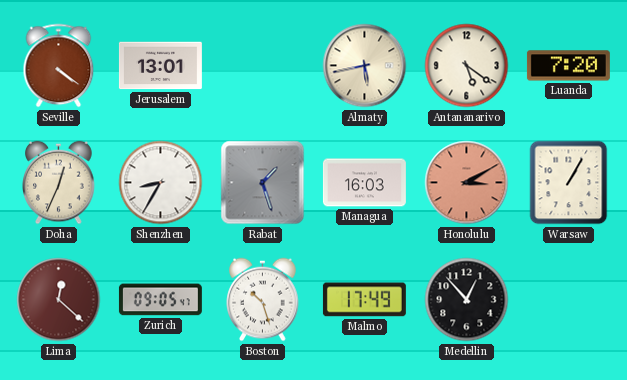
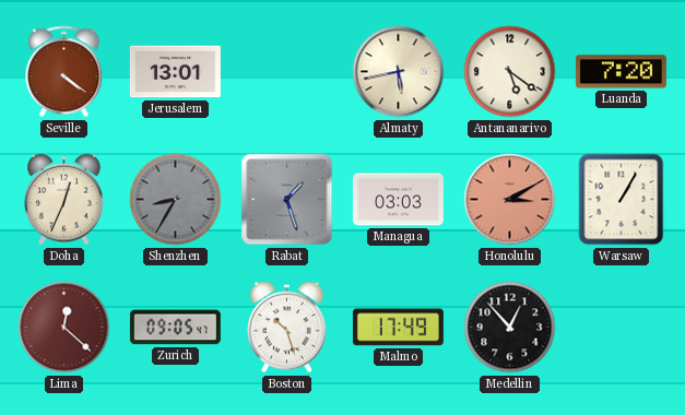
Shenzhen dial: white -> grey
Managua: 16:03 -> 03:03
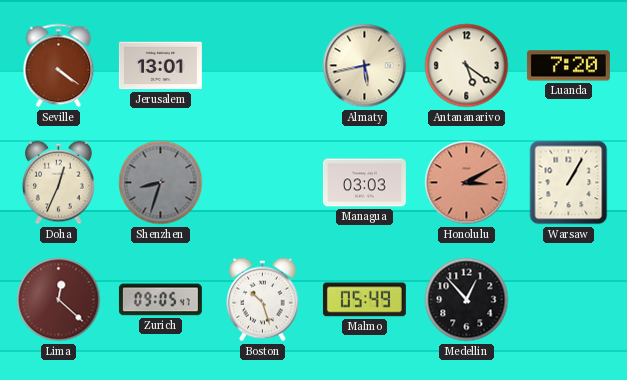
Shenzhen: 8:35 -> 8:33
Rabat: 1:27 -> none
Malmo: 17:49 -> 05:49
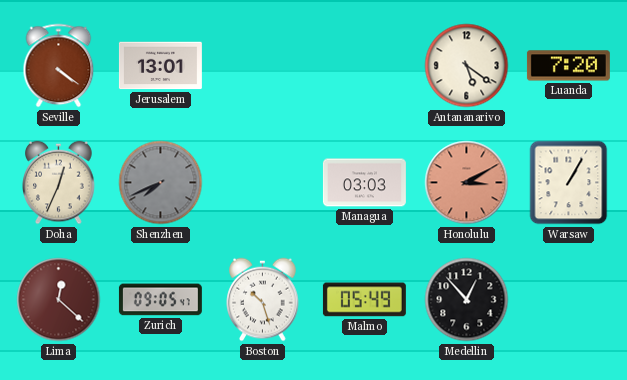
Almaty: 5:43 -> none
Shenzhen: 8:33 -> 7:41
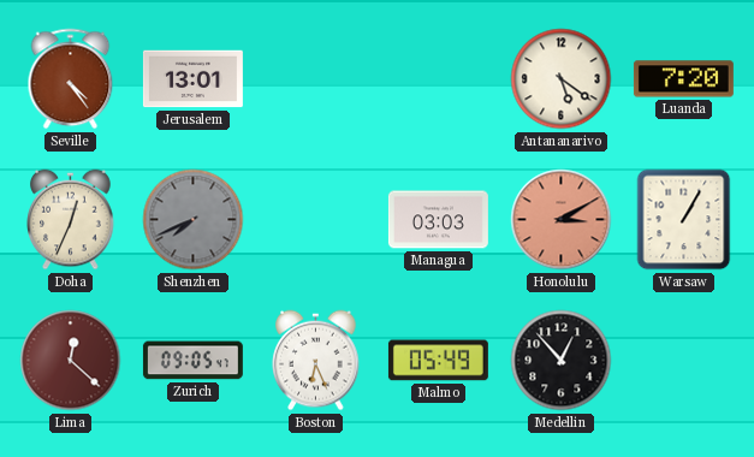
Seville: 4:21 -> 4:24
Boston: 10:27 -> 6:26
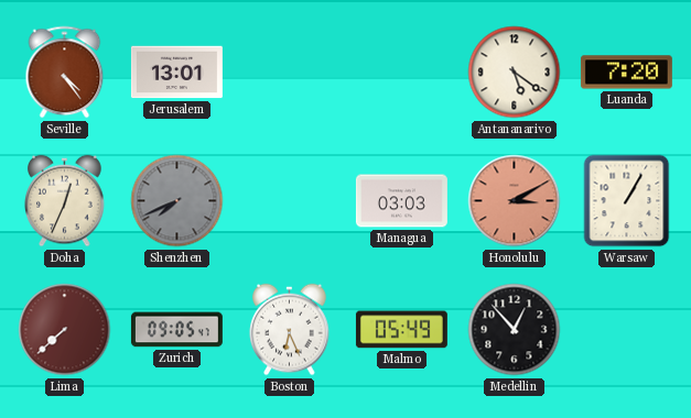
Lima: 12:22 -> 7:38
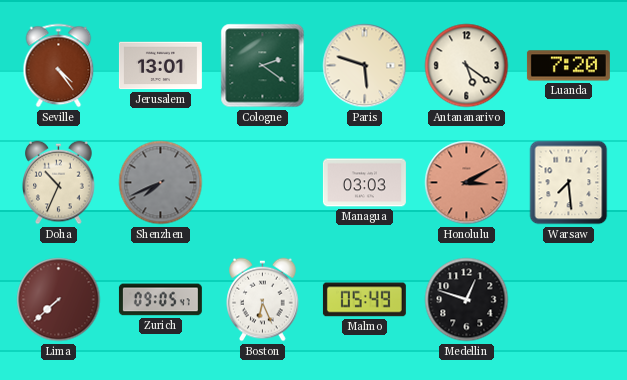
Cologne: none -> 2:21
Paris: none -> 5:48
Doha: 12:34 -> 10:34
Warsaw: 1:05 -> 7:29
Medellin: 12:53 -> 12:48
